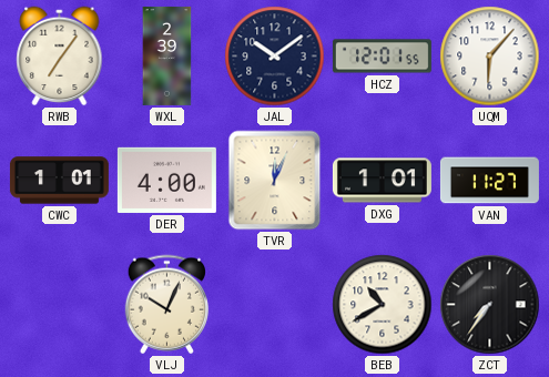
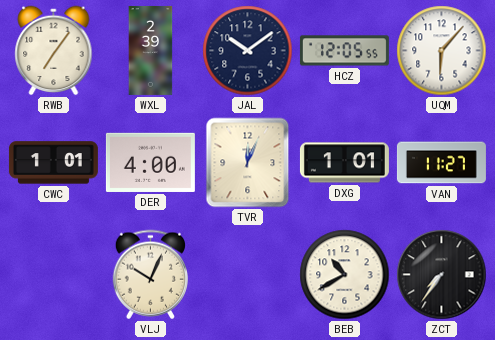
HCZ: 12:01 -> 12:05
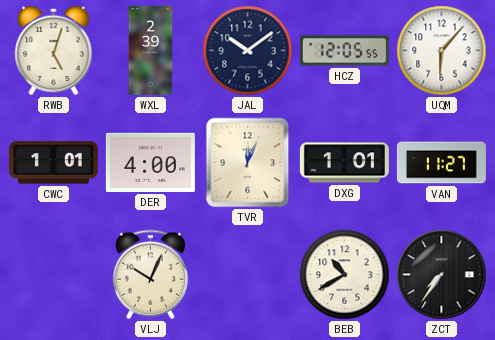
RWB: 7:06 -> 5:03
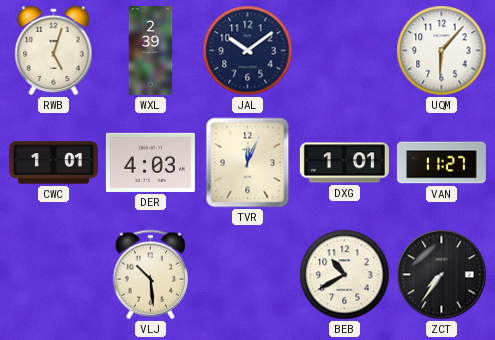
HCZ: 12:05 -> none
DER: 4:00 -> 4:03
VLJ: 10:04 -> 10:29
